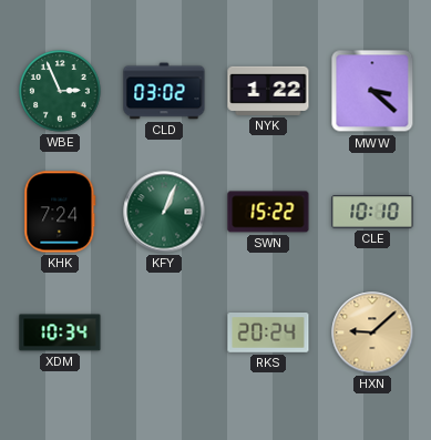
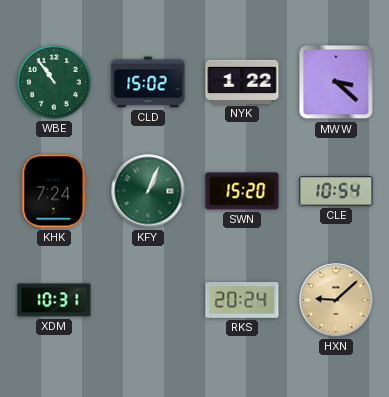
WBE: 2:56 -> 10:54
CLD: 03:02 -> 15:02
SWN: 15:22 -> 15:20
CLE: 10:10 -> 10:54
XDM: 10:34 -> 10:31
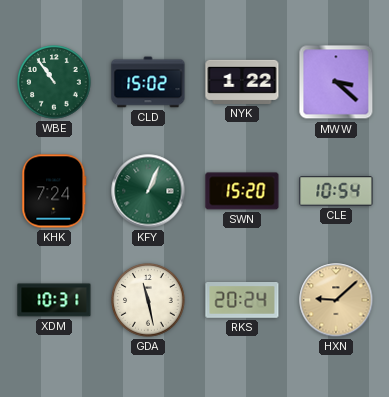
GDA: none -> 11:28
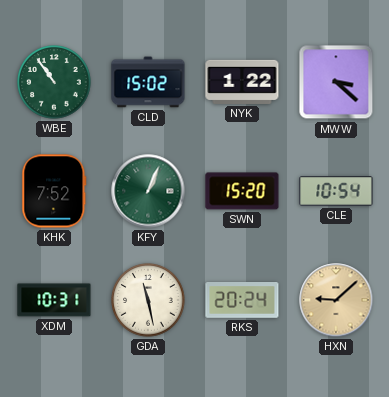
KHK: 7:24 -> 7:52
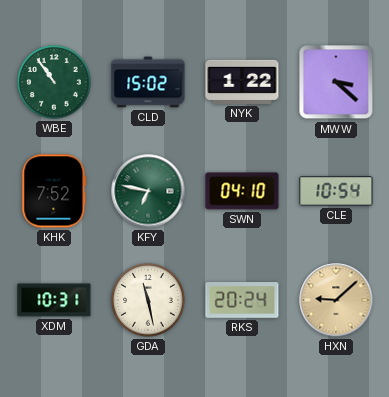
KFY: 1:04 -> 6:47
SWN: 15:20 -> 04:10
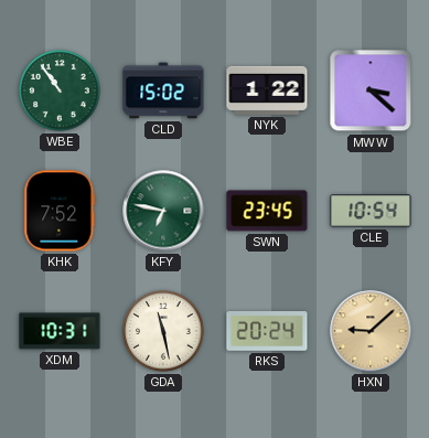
SWN: 04:10 -> 23:45
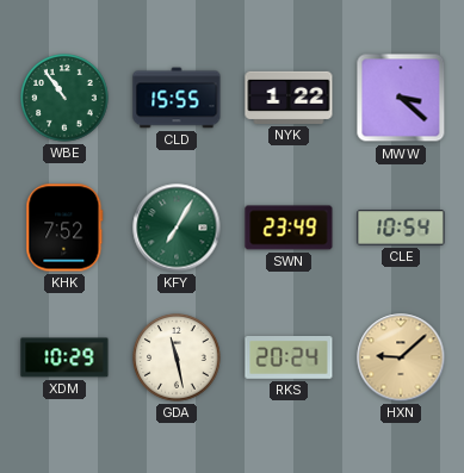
CLD: 15:02 -> 15:55
KFY: 6:47 -> 7:05
SWN: 23:45 -> 23:49
XDM: 10:31 -> 10:29
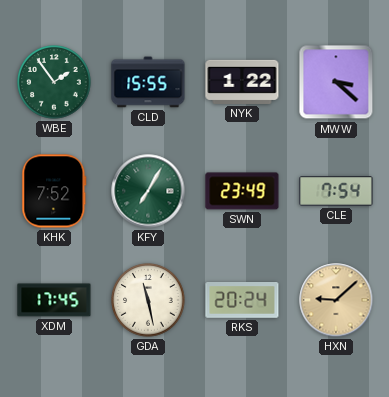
WBE: 10:54 -> 1:54
CLE: 10:54 -> 7:54
XDM: 10:29 -> 17:45
